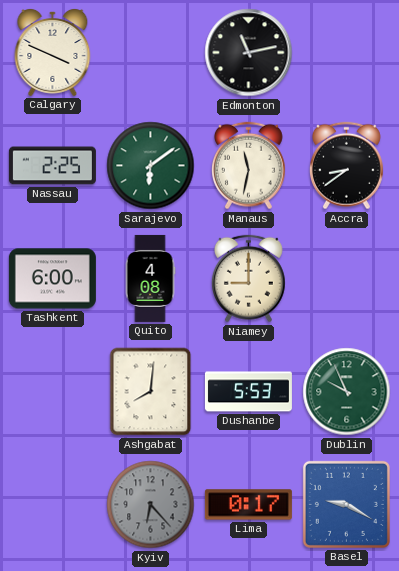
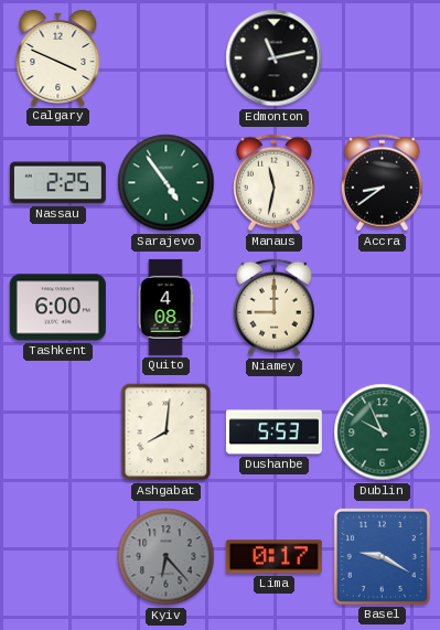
Sarajevo: 6:09 -> 4:54
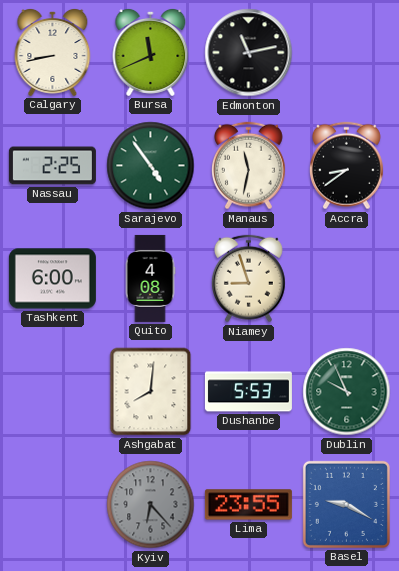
Calgary: 3:49 -> 8:43
Bursa: none -> 11:41
Niamey: 9:00 -> 8:57
Lima: 0:17 -> 23:55
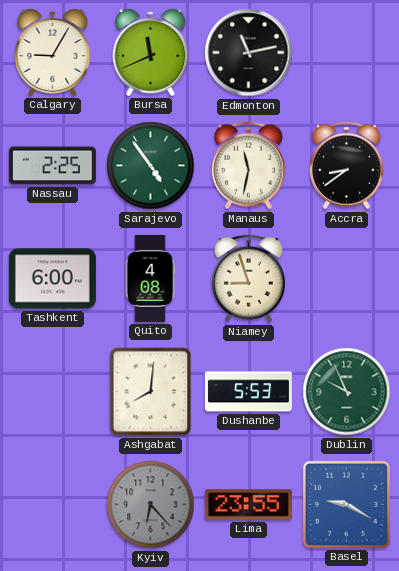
Calgary: 8:43 -> 9:05
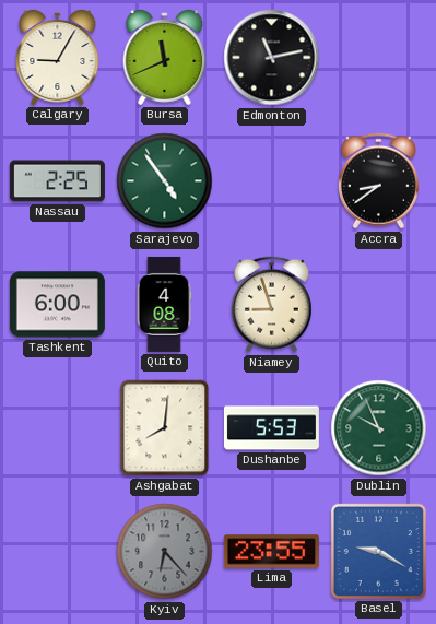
Manaus: 11:32 -> none
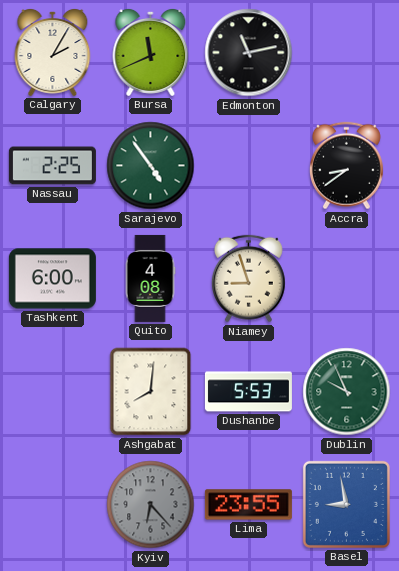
Calgary: 9:05 -> 2:05
Basel: 9:20 -> 8:58
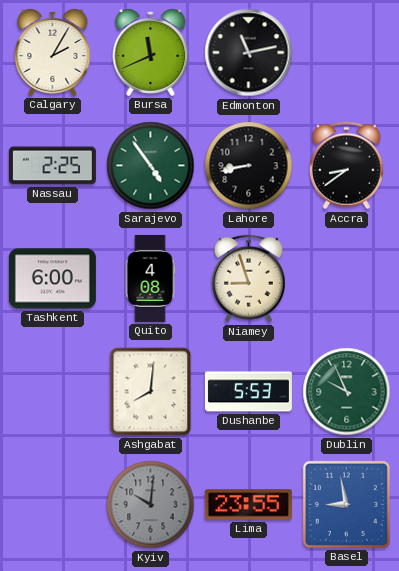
Lahore: none -> 8:43
Kyiv: 6:23 -> 10:01
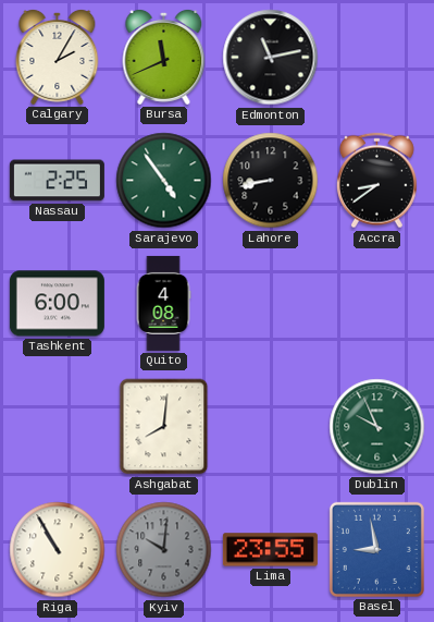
Niamey: 8:57 -> none
Dushanbe: 5:53 -> none
Riga: none -> 10:55
